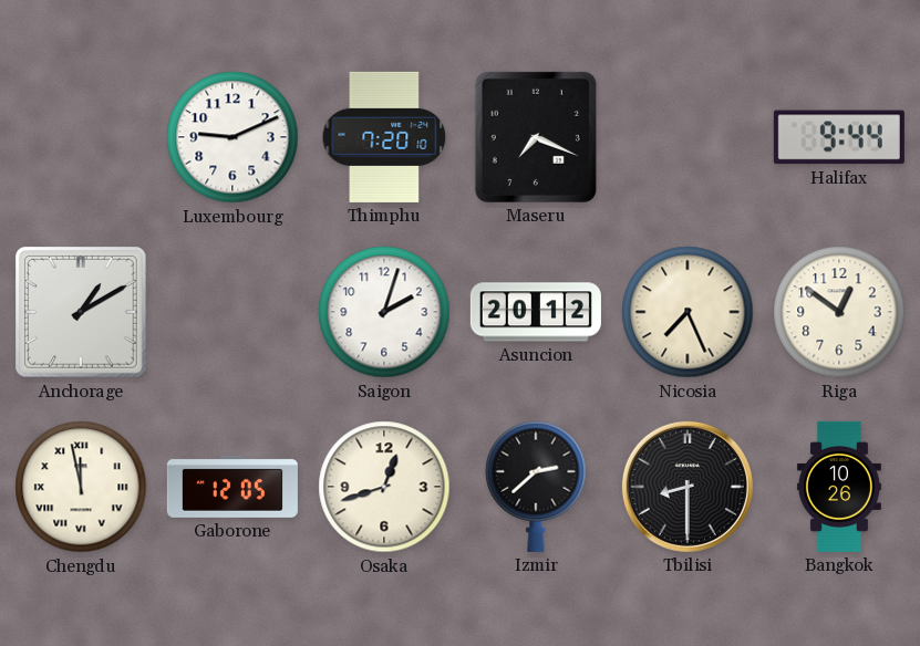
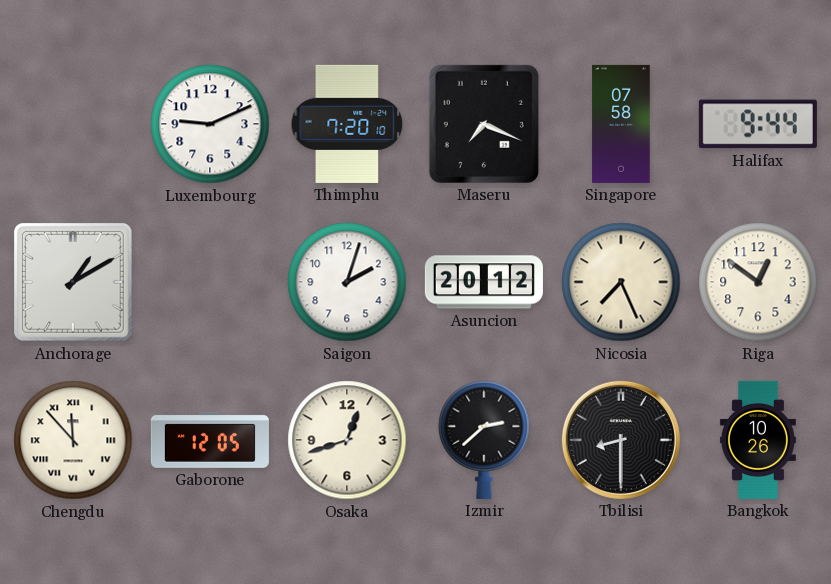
Singapore: none -> 07:58
Chengdu: 11:58 -> 11:53
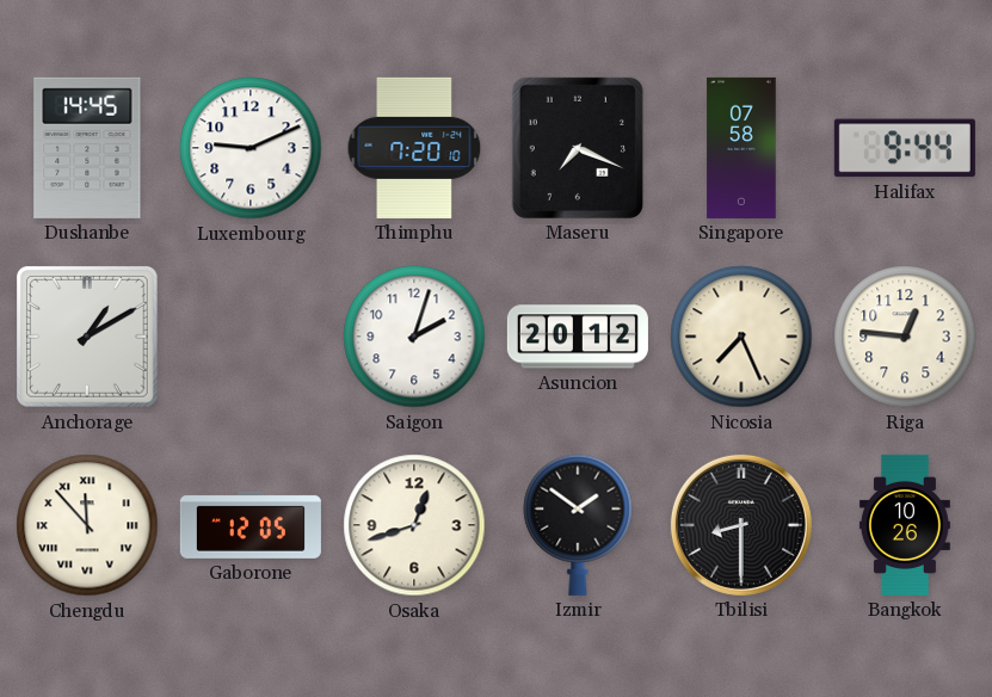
Dushanbe: none -> 14:45
Riga: 12:51 -> 12:46
Izmir: 2:38 -> 1:51
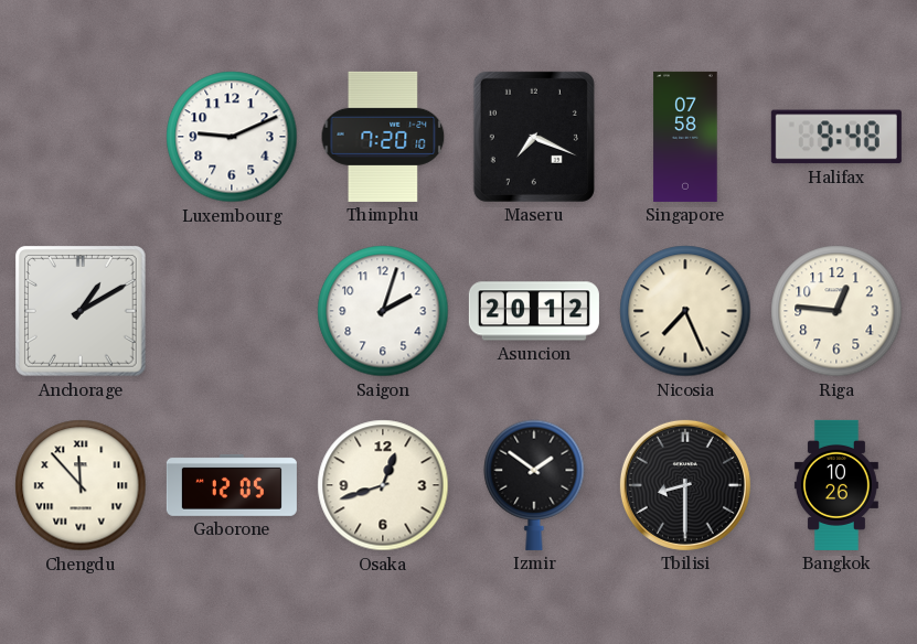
Dushanbe: 14:45 -> none
Halifax: 9:44 -> 9:48
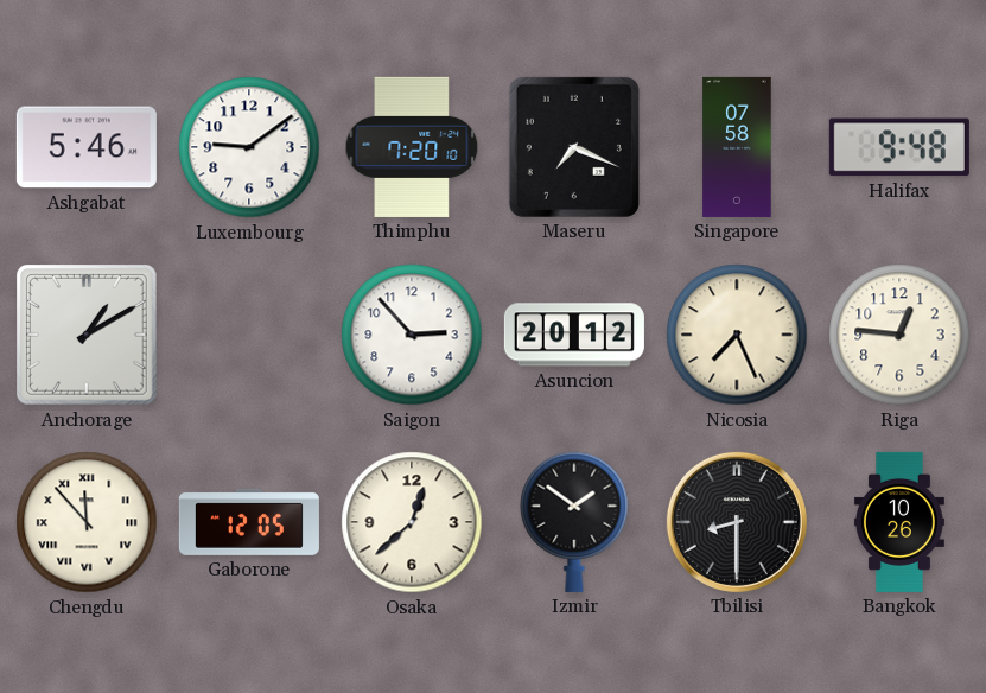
Ashgabat: none -> 5:46
Luxembourg: 9:11 -> 9:09
Saigon: 2:03 -> 2:53
Osaka: 12:42 -> 12:38
